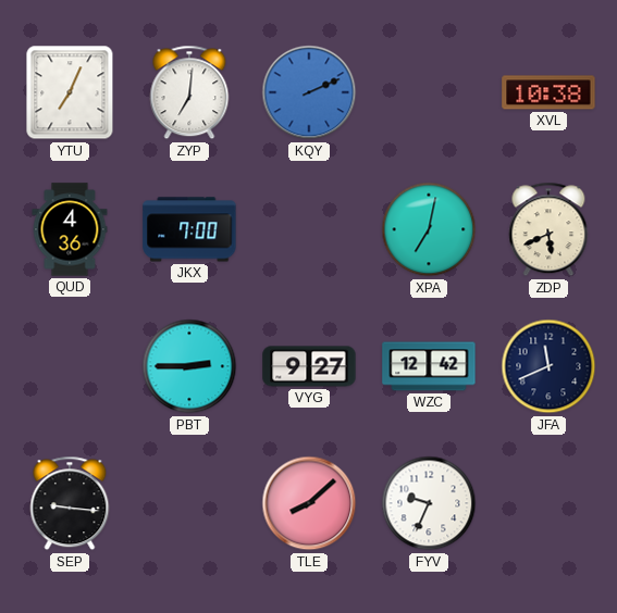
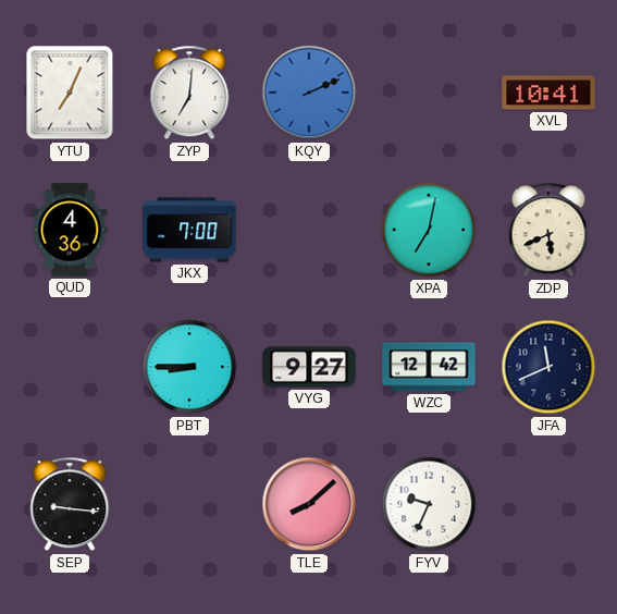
XVL: 10:38 -> 10:41
PBT: 2:45 -> 8:45
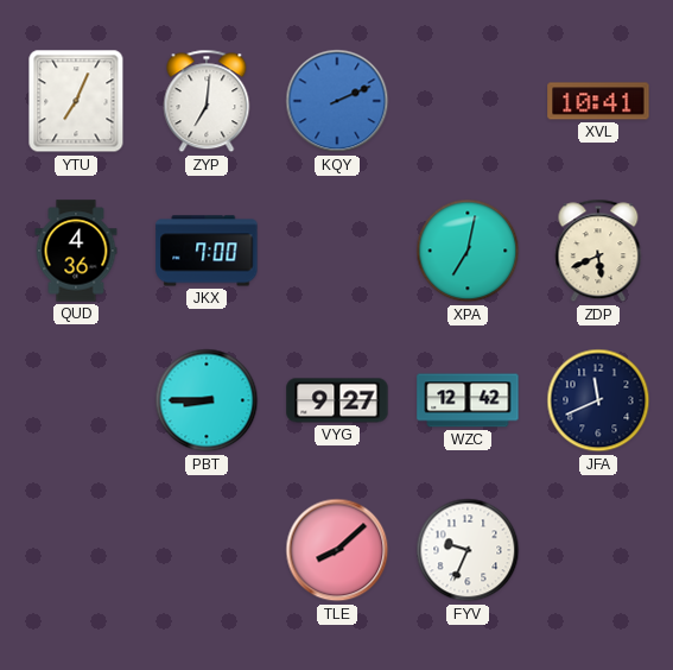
SEP: 9:16 -> none
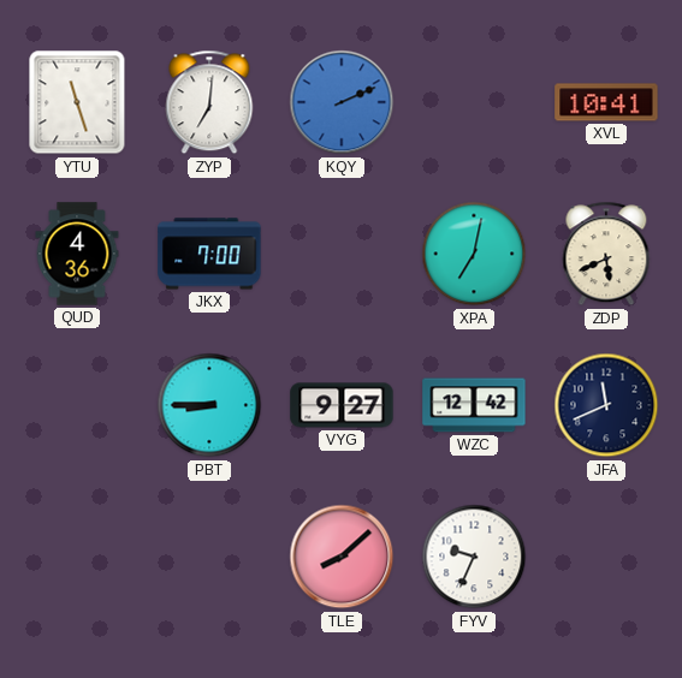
YTU: 7:04 -> 11:27
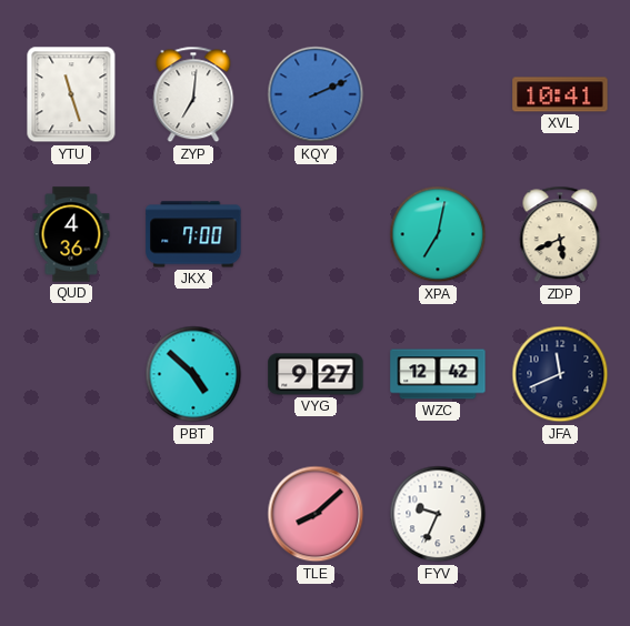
PBT: 8:45 -> 4:52
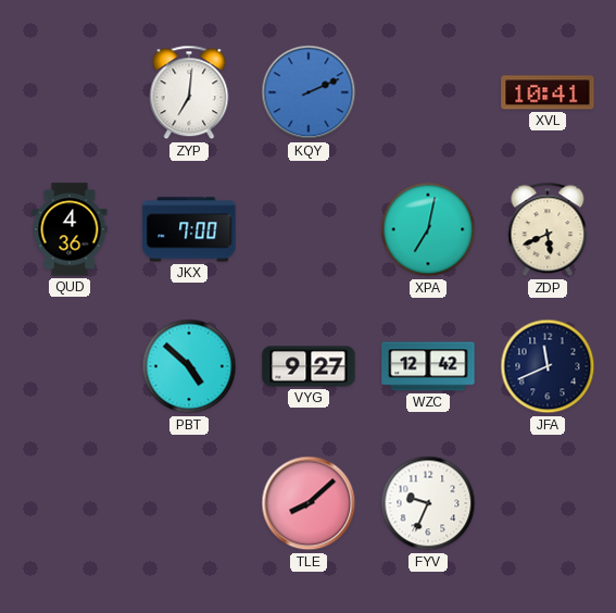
YTU: 11:27 -> none
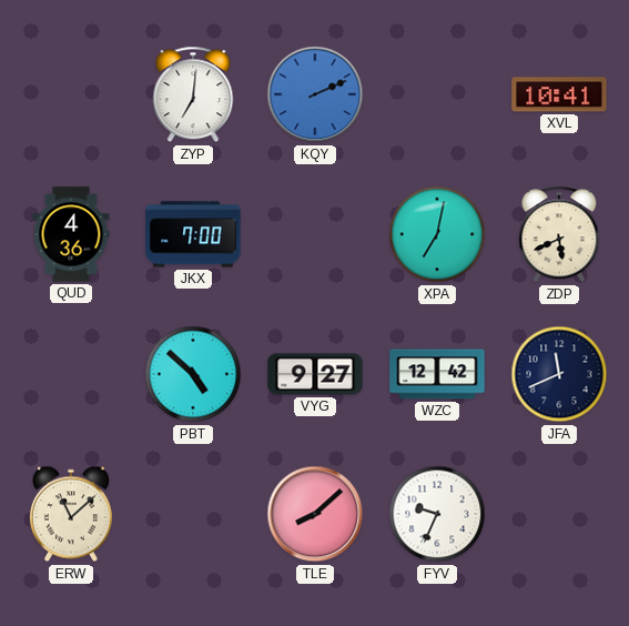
ERW: none -> 11:08
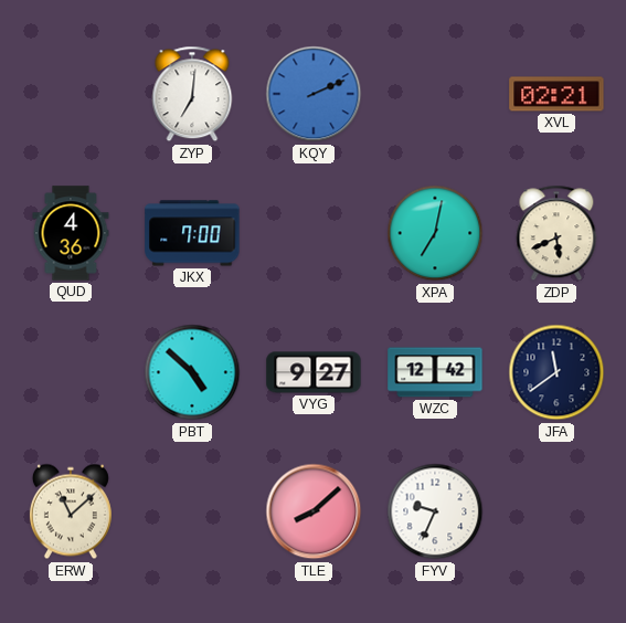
XVL: 10:41 -> 02:21
JFA: 11:41 -> 11:39
